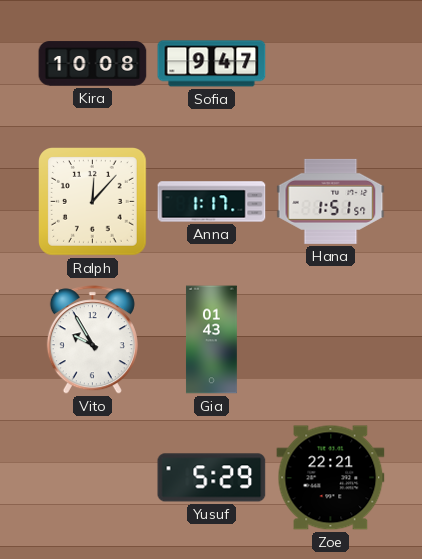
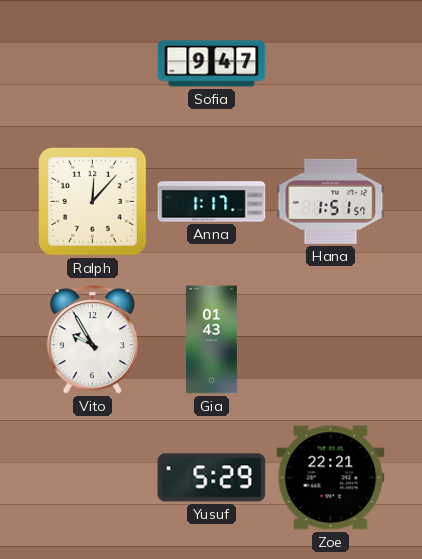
Kira: 10:08 -> none
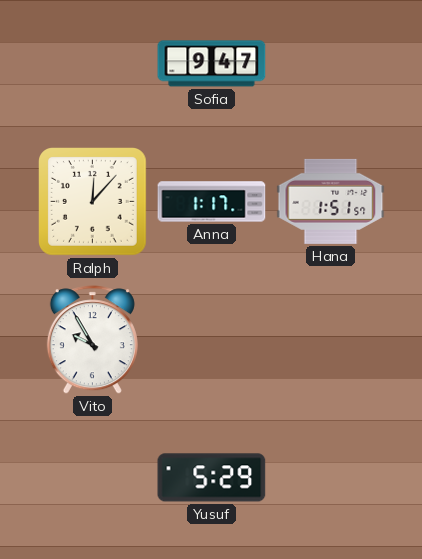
Gia: 01:43 -> none
Zoe: 22:21 -> none
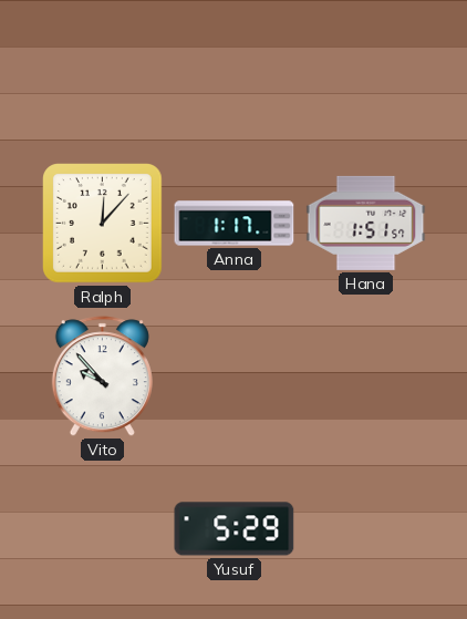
Sofia: 9:47 -> none
Vito: 9:55 -> 9:53
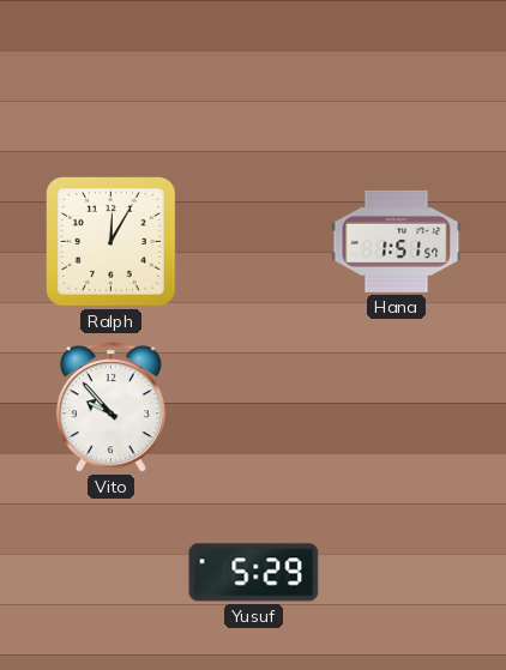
Ralph: 12:07 -> 12:05
Anna: 1:17 -> none
